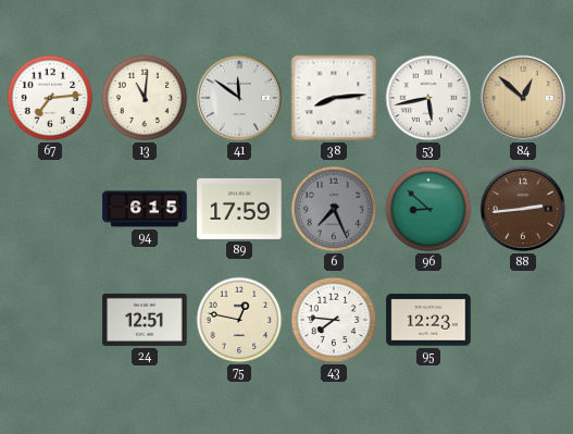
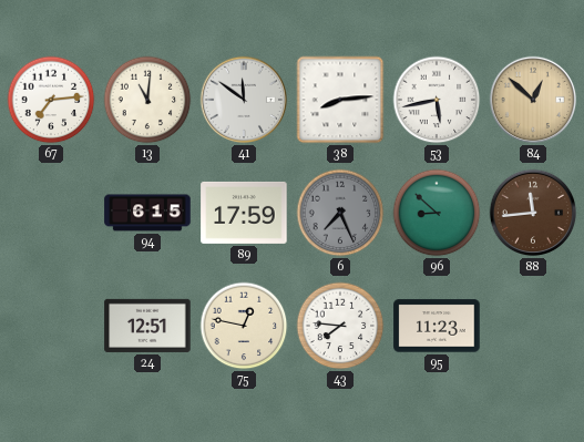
88: 2:44 -> 11:44
95: 12:23 -> 11:23
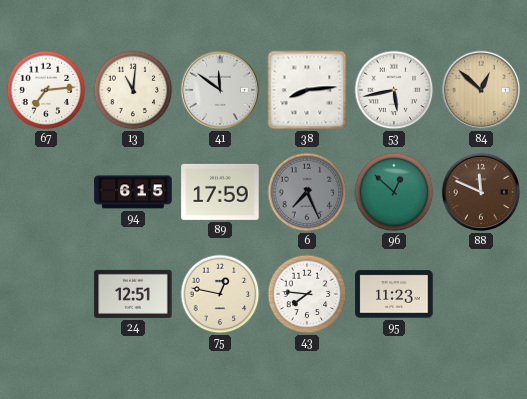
96: 8:52 -> 12:52
88: 11:44 -> 11:49
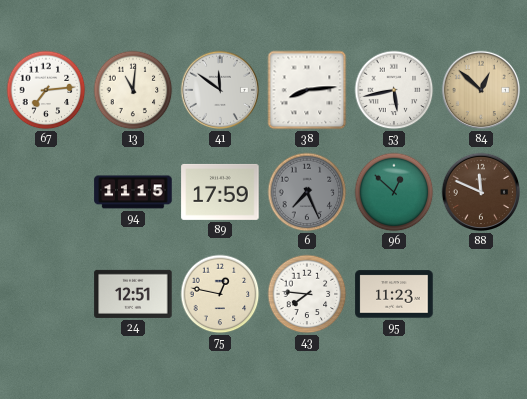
94: 6:15 -> 11:15
